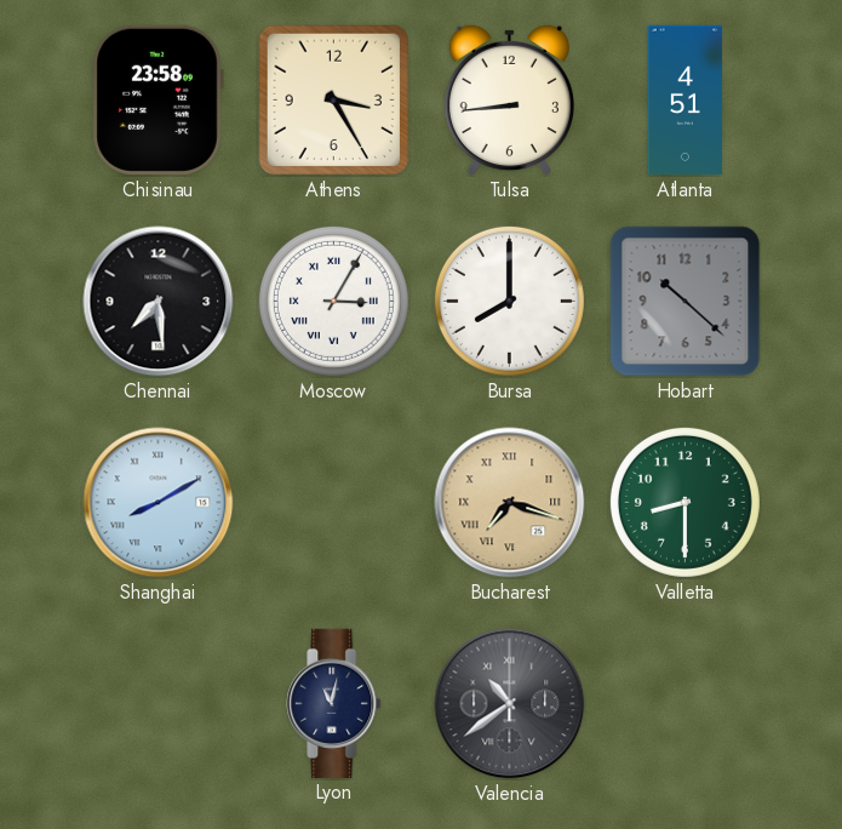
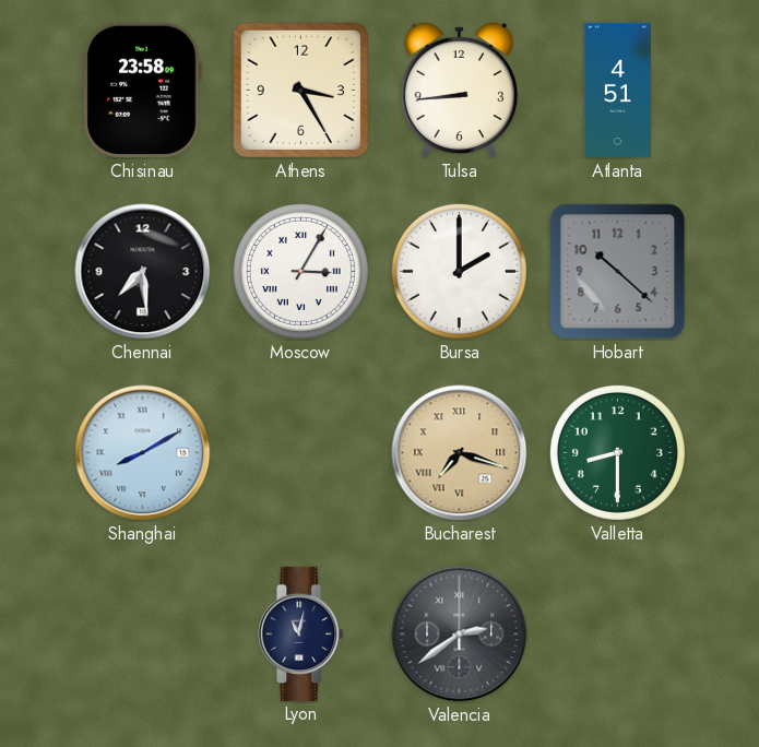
Bursa: 8:00 -> 2:00
Valencia: 10:39 -> 2:39
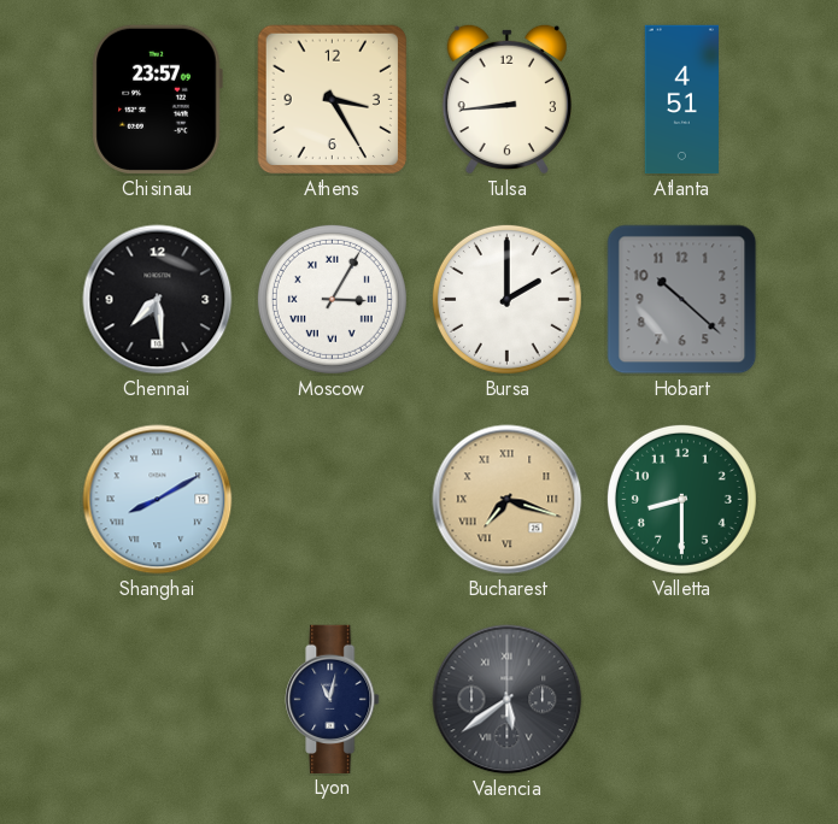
Chisinau: 23:58 -> 23:57
Valencia: 2:39 -> 5:39
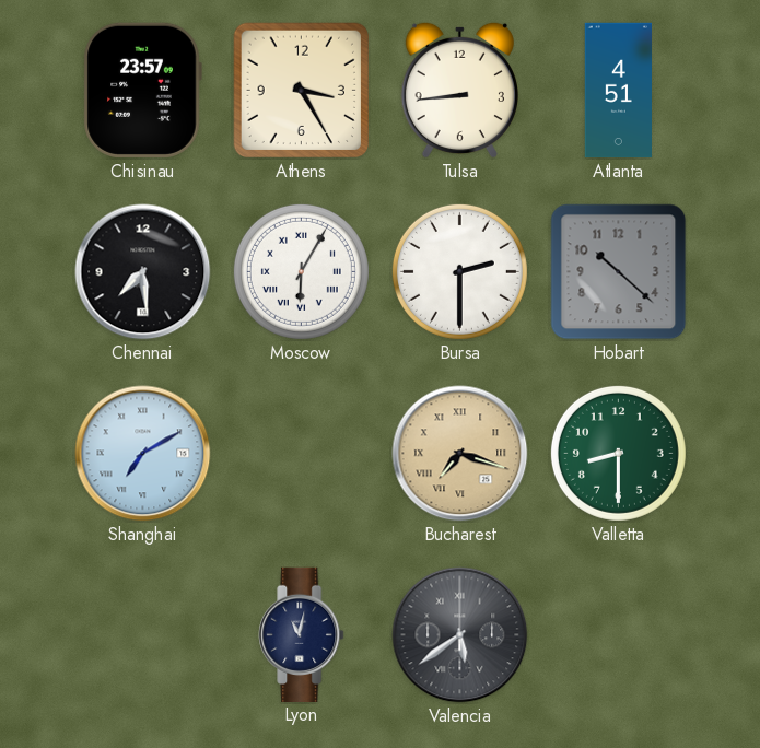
Moscow: 3:05 -> 6:05
Bursa: 2:00 -> 2:30
Shanghai: 8:10 -> 7:10
